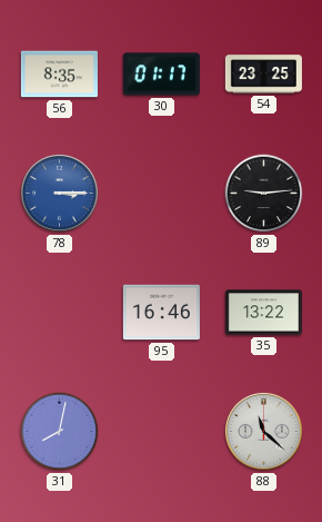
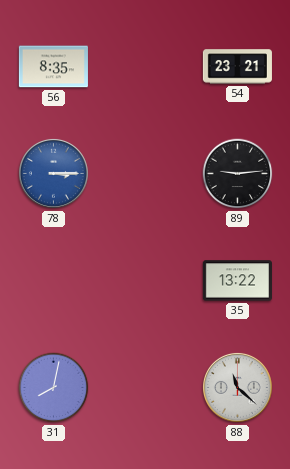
30: 01:17 -> none
54: 23:25 -> 23:21
95: 16:46 -> none
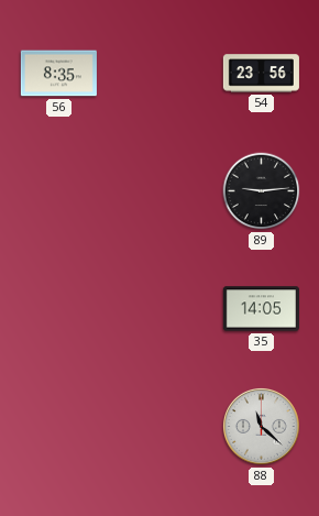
54: 23:21 -> 23:56
78: 3:15 -> none
35: 13:22 -> 14:05
31: 8:02 -> none
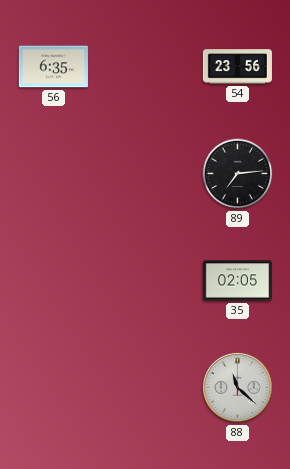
56: 8:35 -> 6:35
89: 9:14 -> 7:14
35: 14:05 -> 02:05
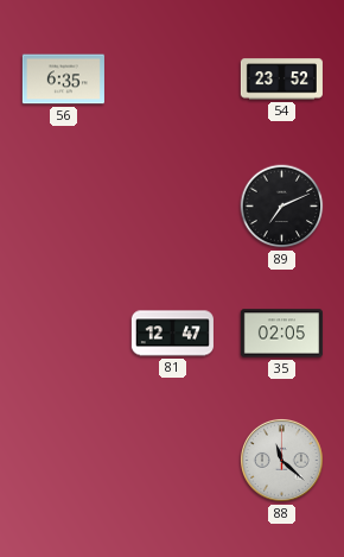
54: 23:56 -> 23:52
89: 7:14 -> 7:11
81: none -> 12:47
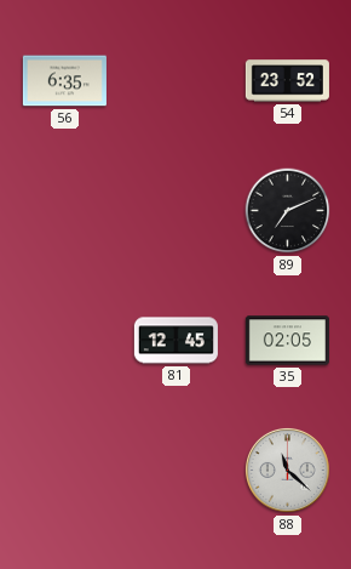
81: 12:47 -> 12:45
